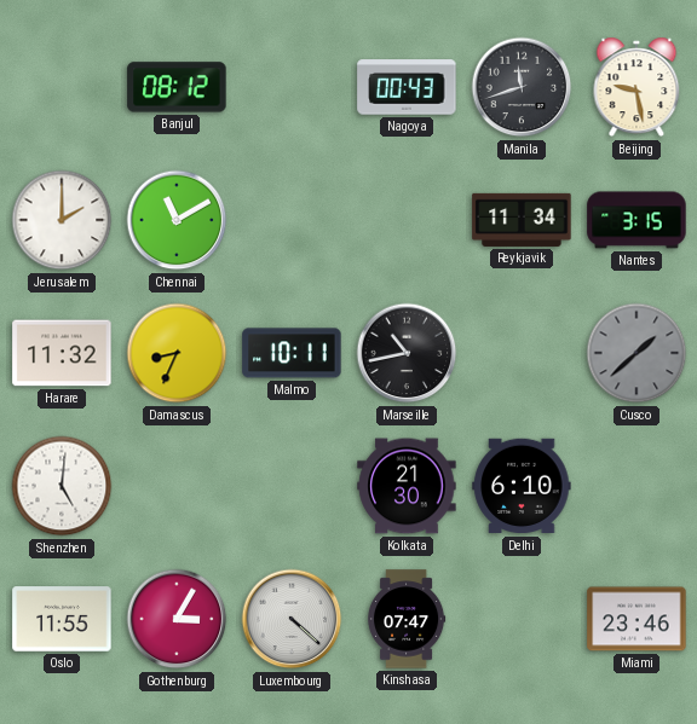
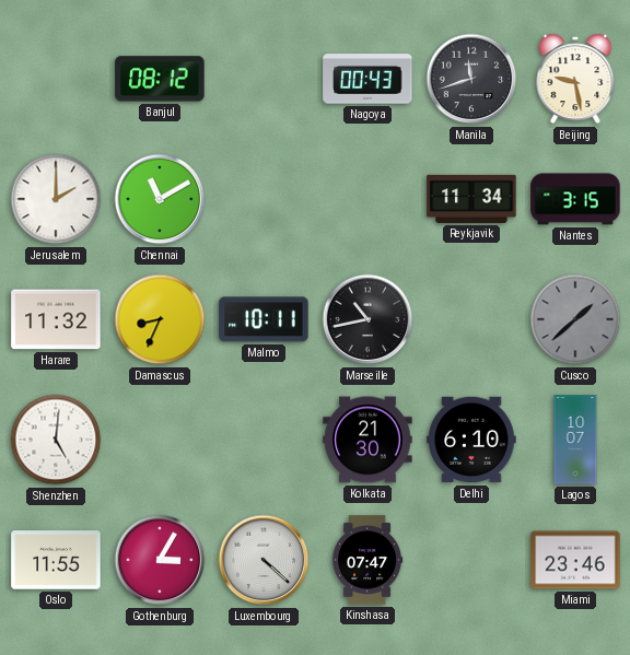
Lagos: none -> 10:07
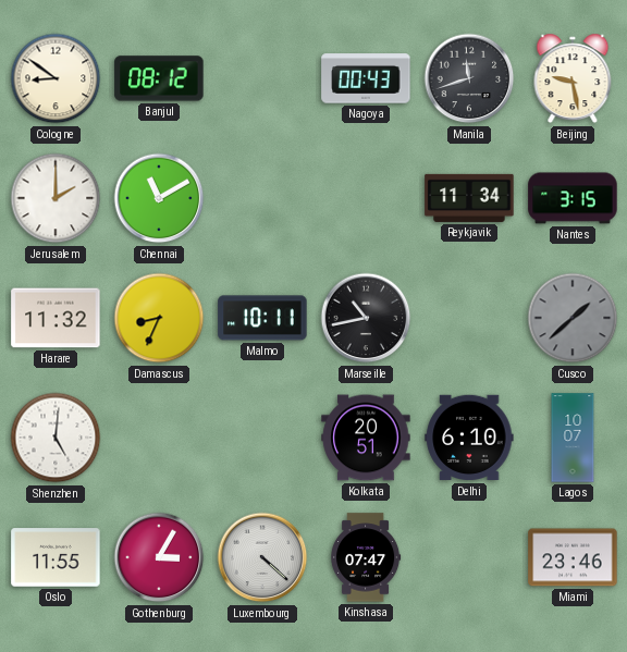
Cologne: none -> 8:51
Kolkata: 21:30 -> 20:51
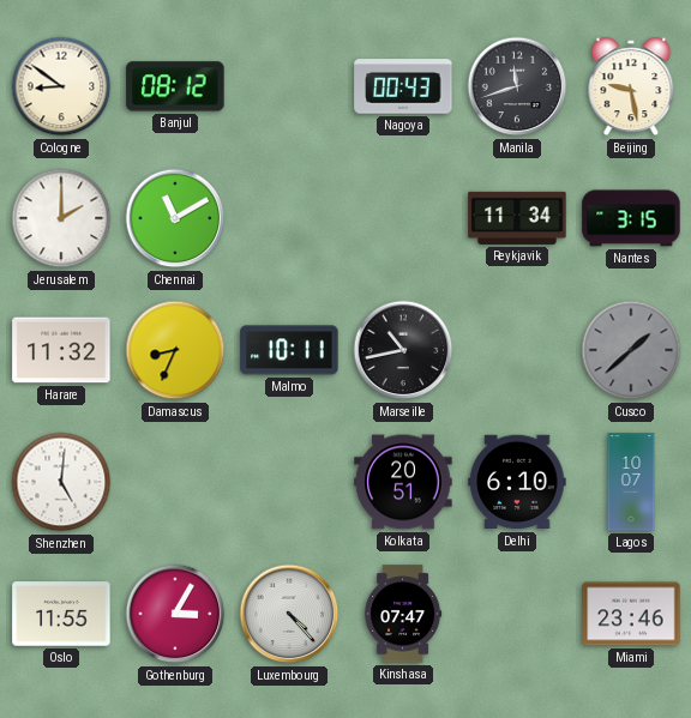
Luxembourg: 4:22 -> 4:23
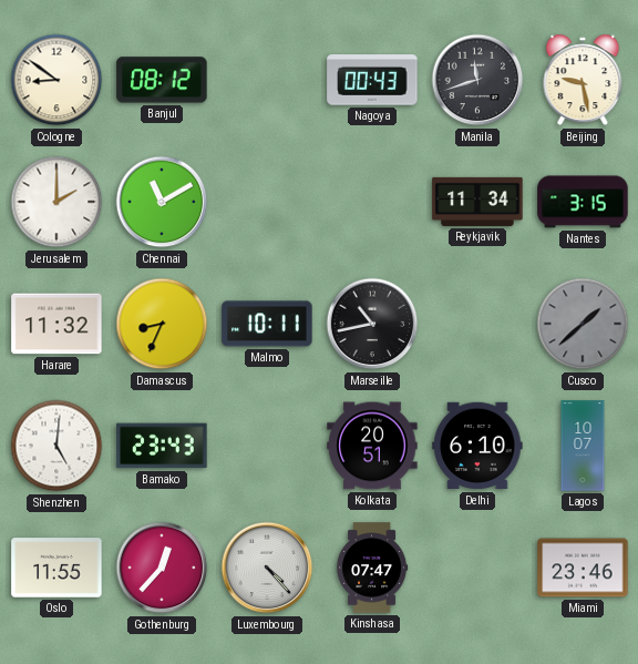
Bamako: none -> 23:43
Gothenburg: 3:05 -> 12:37
